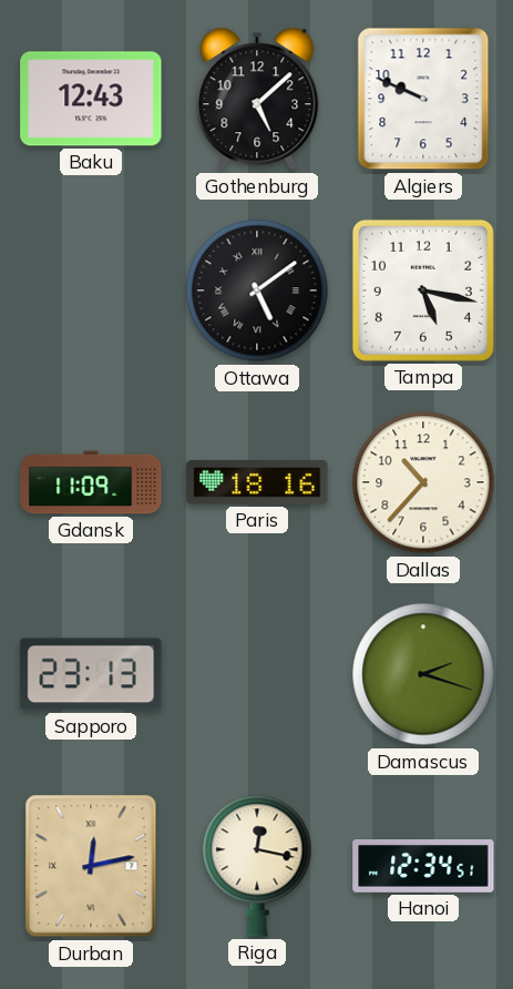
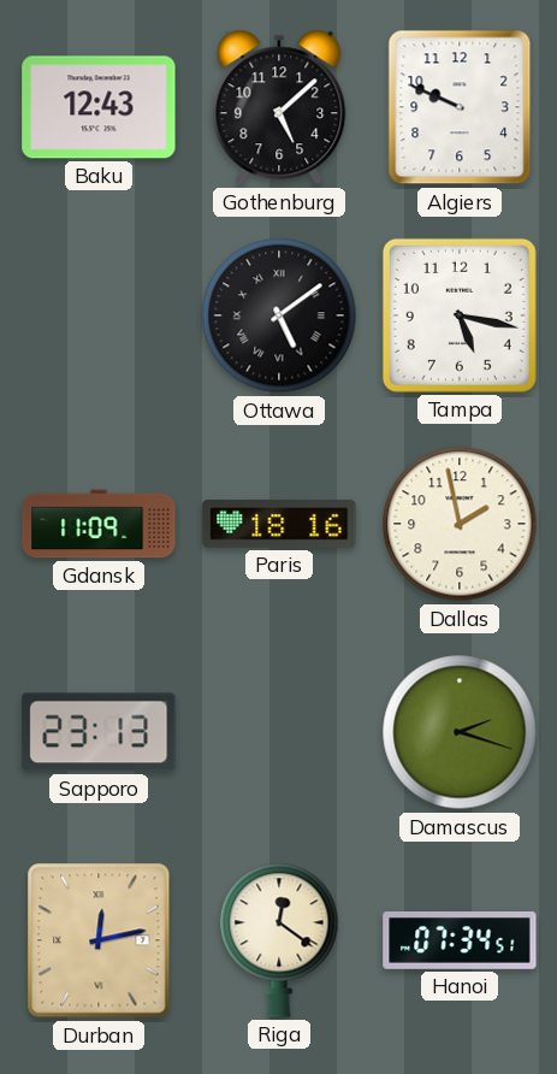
Dallas: 10:37 -> 1:58
Riga: 12:17 -> 12:21
Hanoi: 12:34 -> 07:34
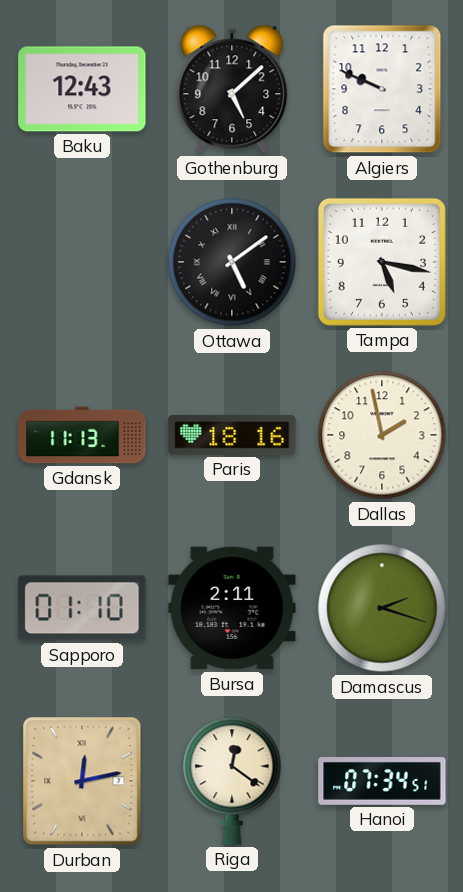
Gdansk: 11:09 -> 11:13
Sapporo: 23:13 -> 01:10
Bursa: none -> 2:11
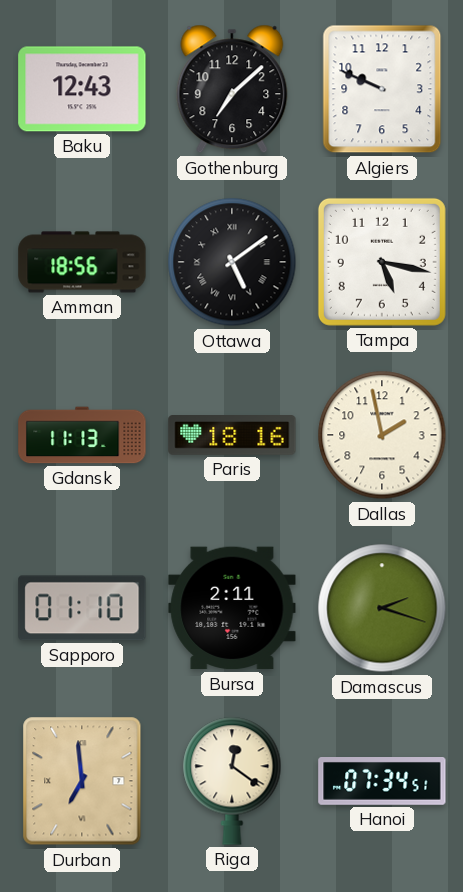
Gothenburg: 5:08 -> 7:08
Amman: none -> 18:56
Durban: 12:13 -> 6:59
